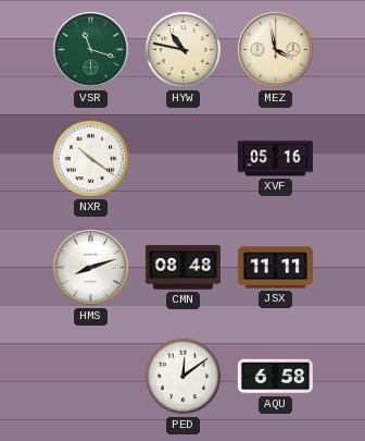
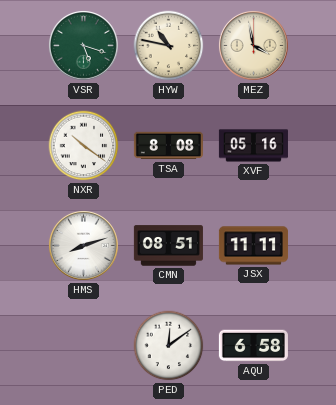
VSR: 11:18 -> 5:18
TSA: none -> 8:08
CMN: 08:48 -> 08:51
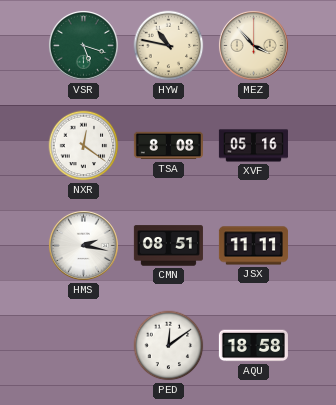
MEZ: 3:58 -> 3:53
NXR: 10:21 -> 12:21
HMS: 8:12 -> 2:17
AQU: 6:58 -> 18:58
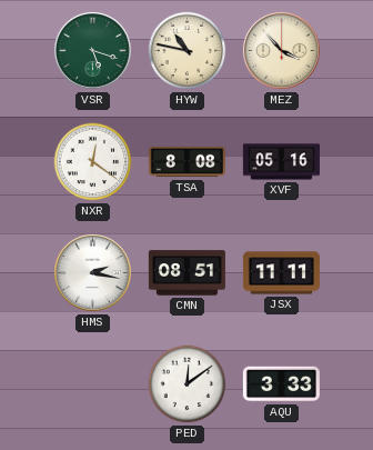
AQU: 18:58 -> 3:33
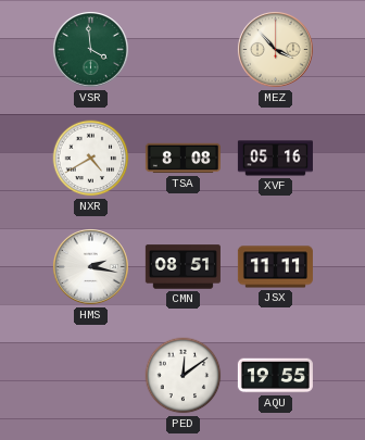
VSR: 5:18 -> 3:59
HYW: 10:47 -> none
NXR: 12:21 -> 4:40
AQU: 3:33 -> 19:55
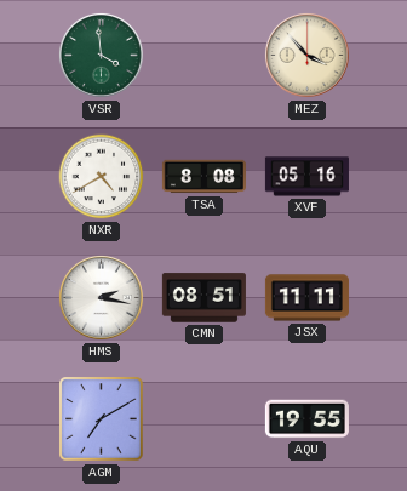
AGM: none -> 7:10
PED: 12:09 -> none
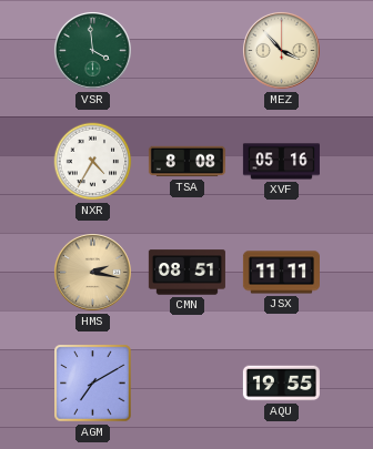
NXR: 4:40 -> 4:35
HMS dial: white -> champagne
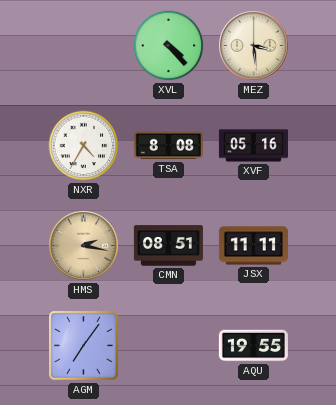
VSR: 3:59 -> none
XVL: none -> 4:23
MEZ: 3:53 -> 3:29
AGM: 7:10 -> 7:06
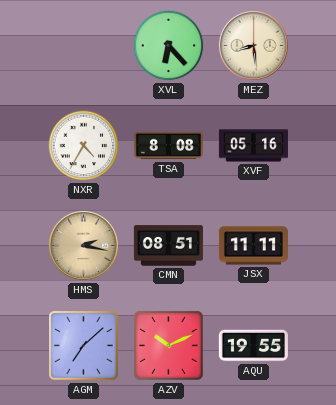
XVL: 4:23 -> 6:23
MEZ: 3:29 -> 8:29
AGM: 7:06 -> 7:08
AZV: none -> 10:11
